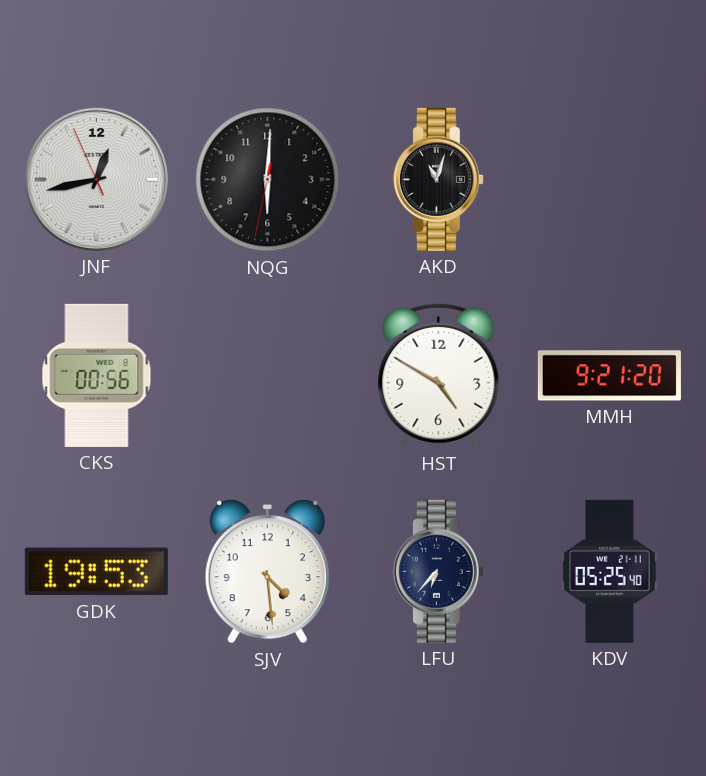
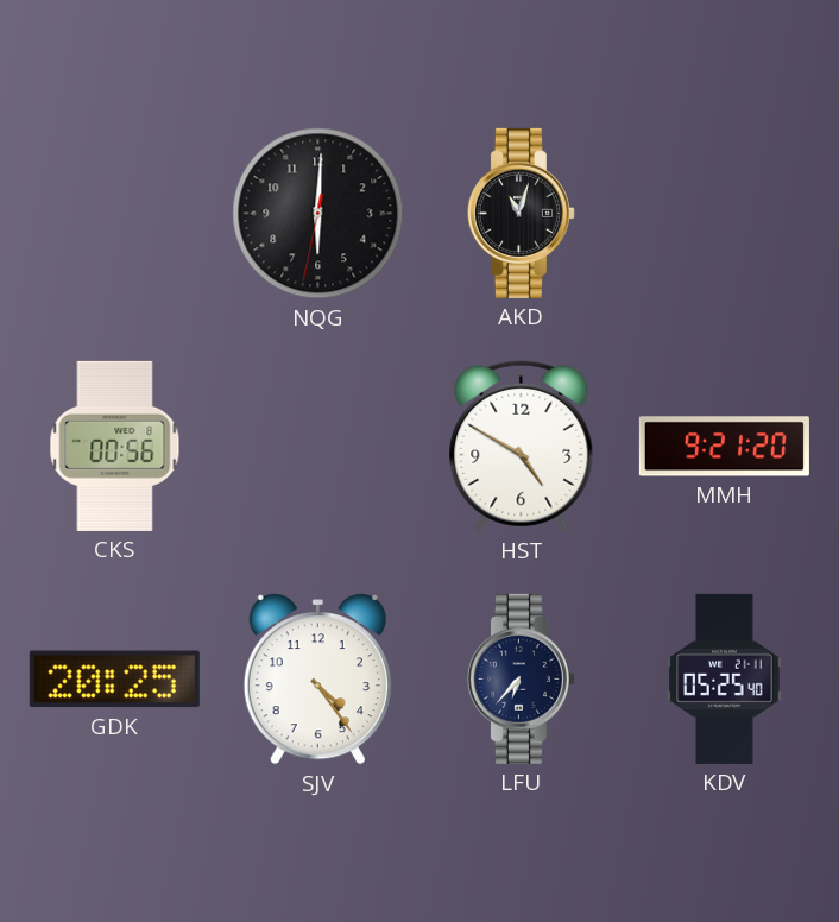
JNF: 12:42 -> none
GDK: 19:53 -> 20:25
SJV: 4:29 -> 4:24
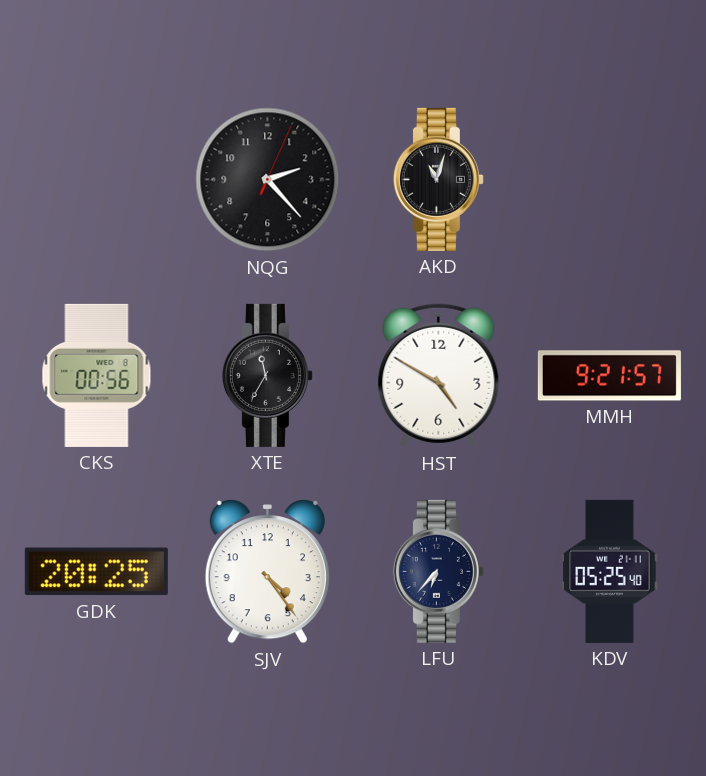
NQG: 6:00 -> 2:23
XTE: none -> 11:35
MMH: 9:21:20 -> 9:21:57
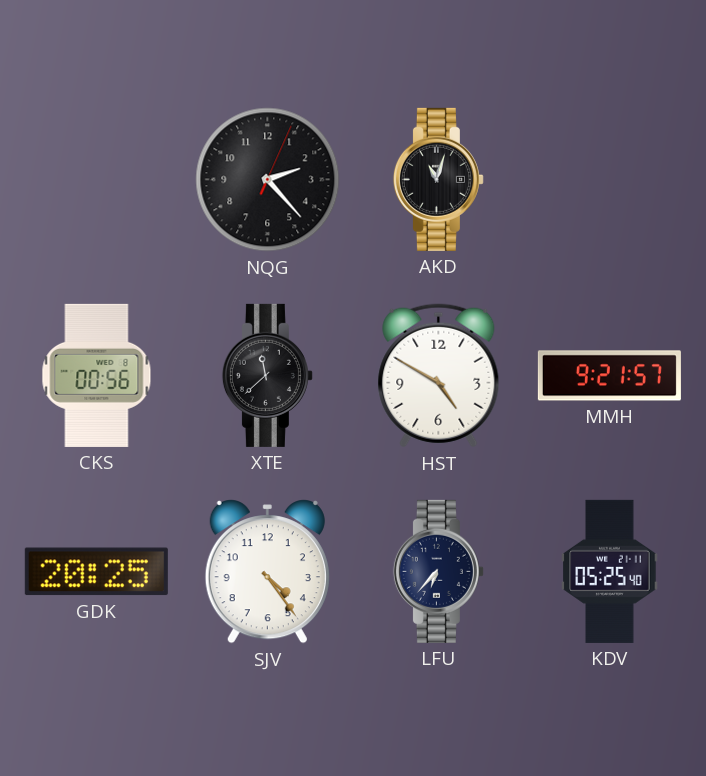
XTE: 11:35 -> 11:38
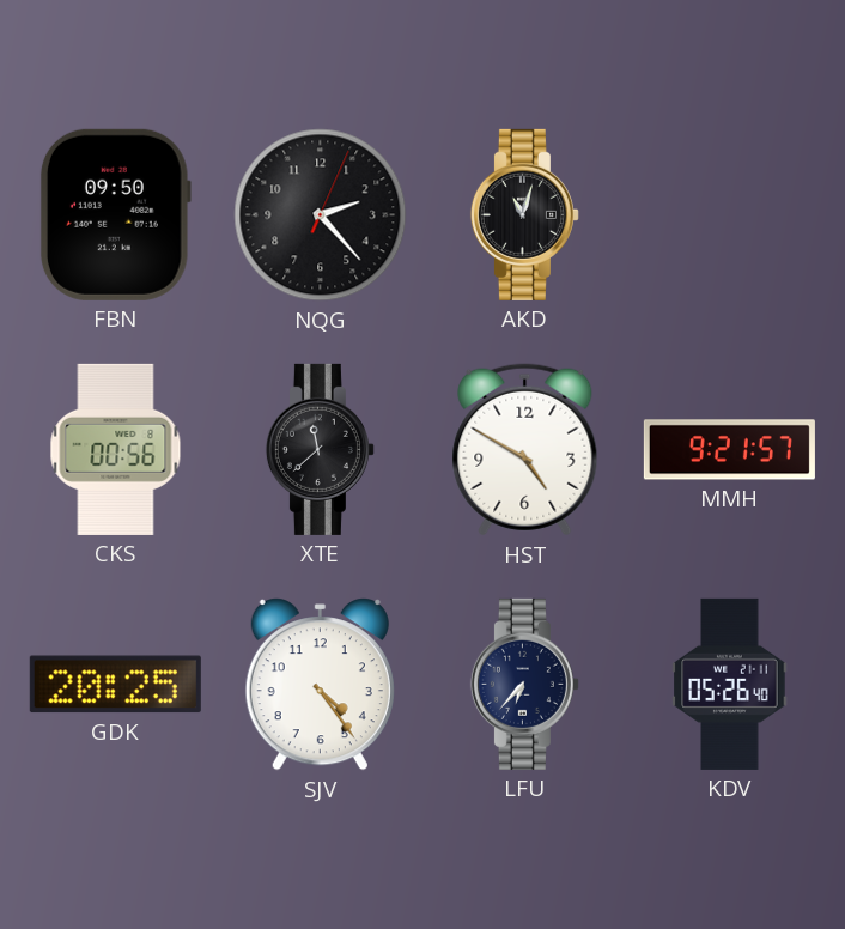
FBN: none -> 09:50
KDV: 05:25 -> 05:26
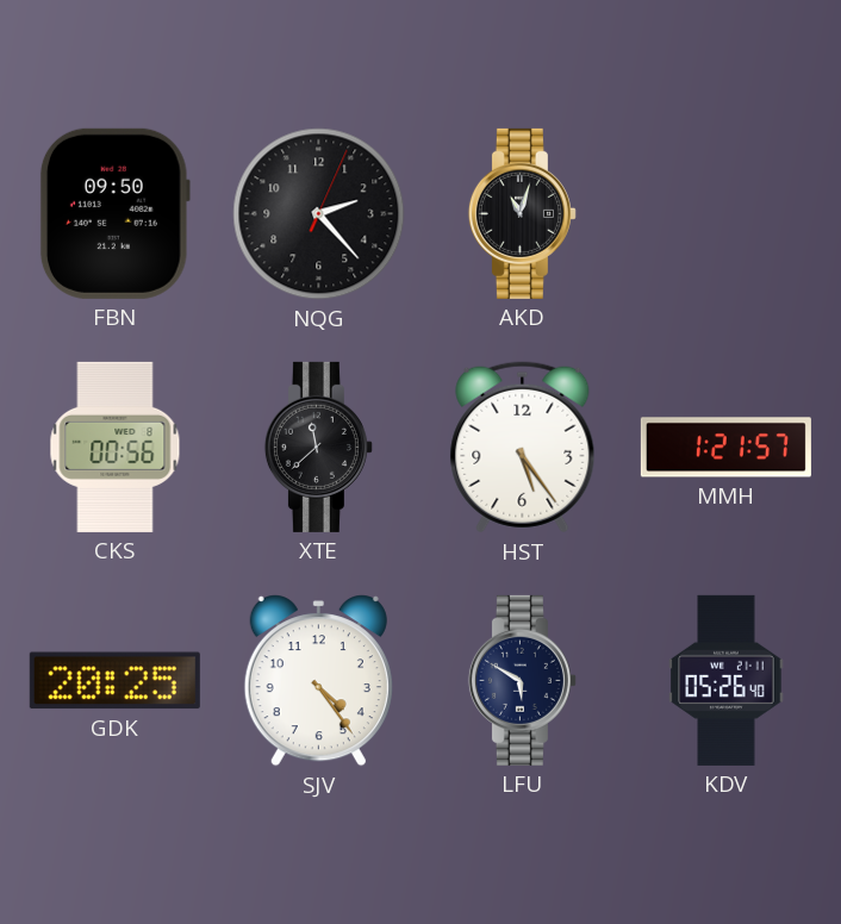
HST: 4:50 -> 5:24
MMH: 9:21 -> 1:21
LFU: 6:37 -> 5:50
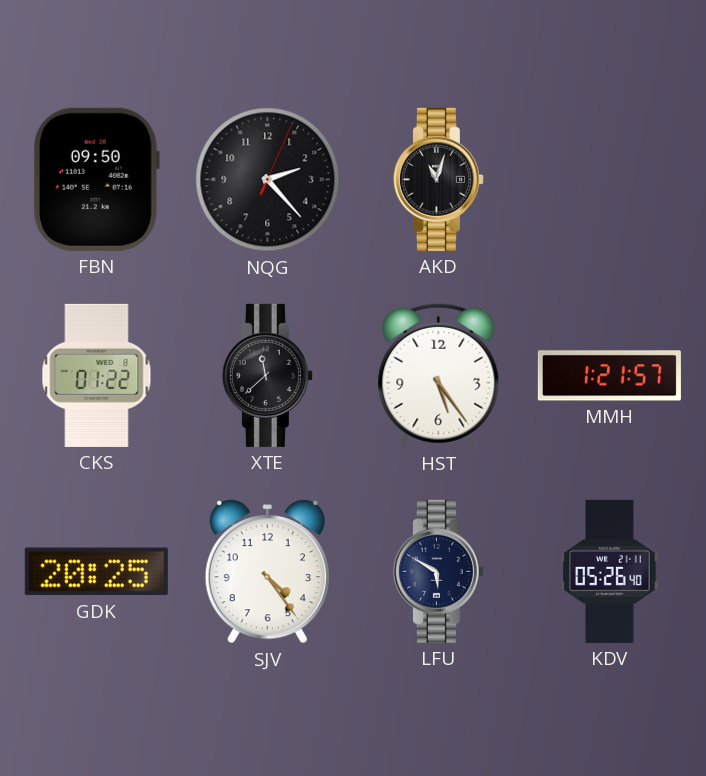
CKS: 00:56 -> 01:22
